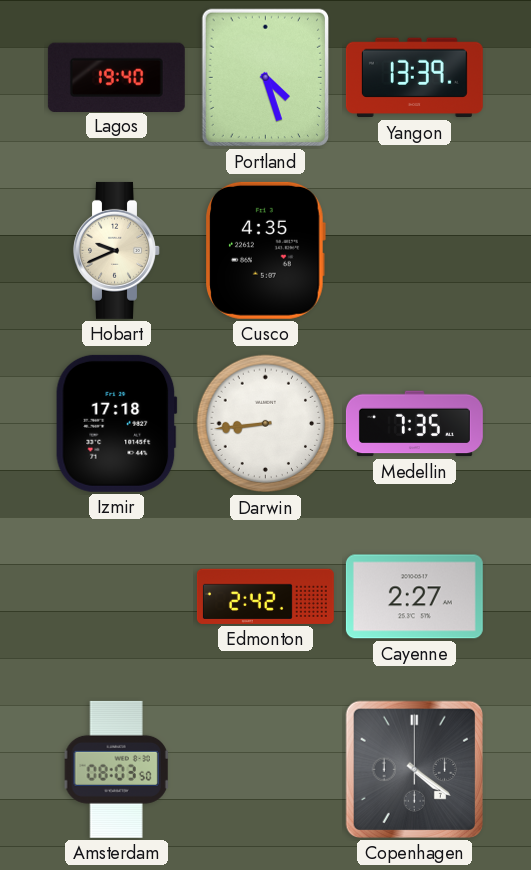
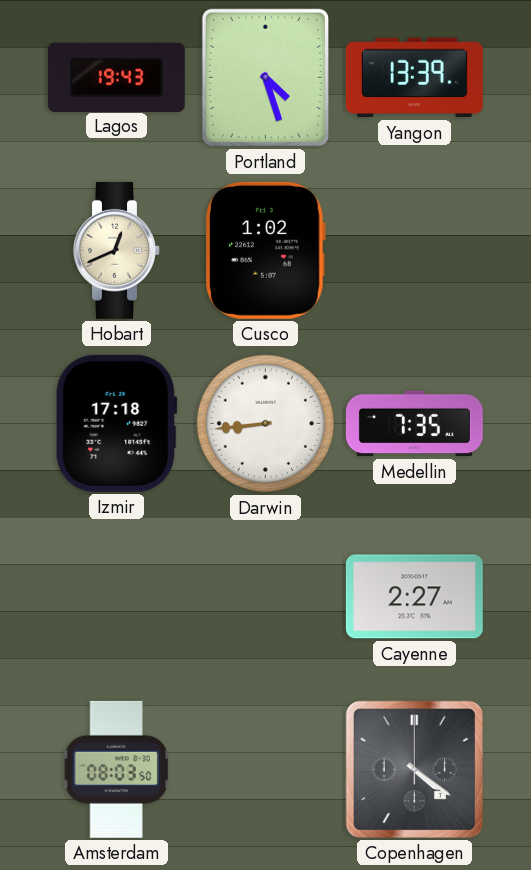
Lagos: 19:40 -> 19:43
Hobart: 9:41 -> 12:41
Cusco: 4:35 -> 1:02
Edmonton: 2:42 -> none
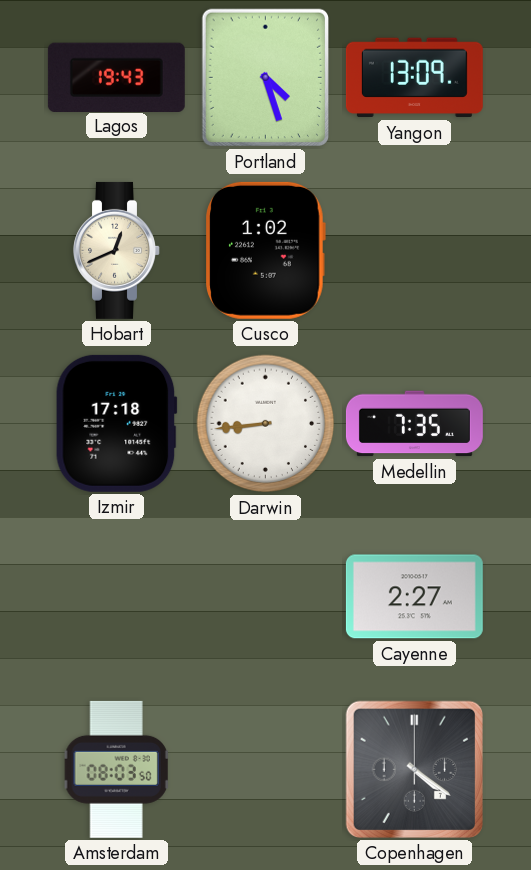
Yangon: 13:39 -> 13:09
